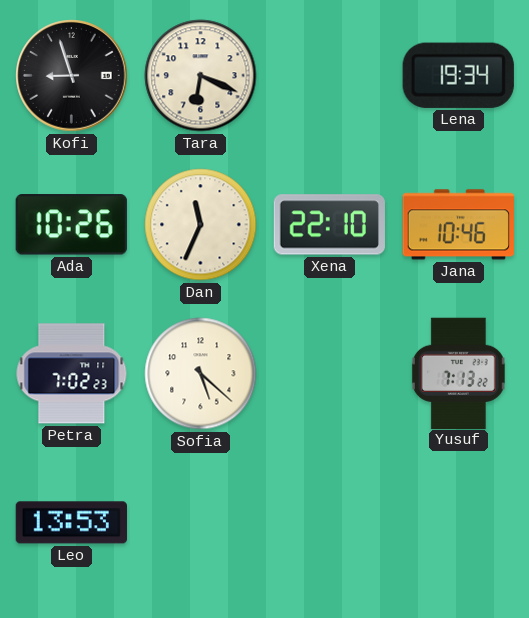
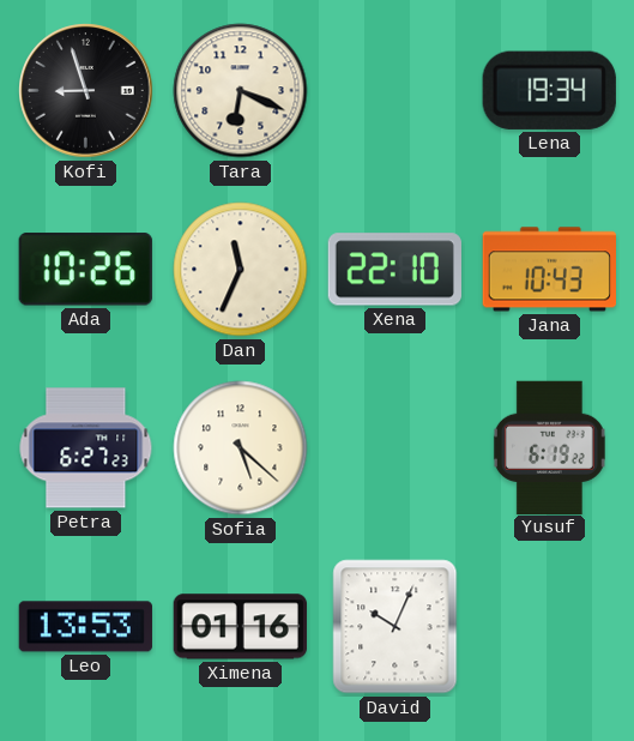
Jana: 10:46 -> 10:43
Petra: 7:02 -> 6:27
Yusuf: 7:13 -> 6:19
Ximena: none -> 01:16
David: none -> 10:04
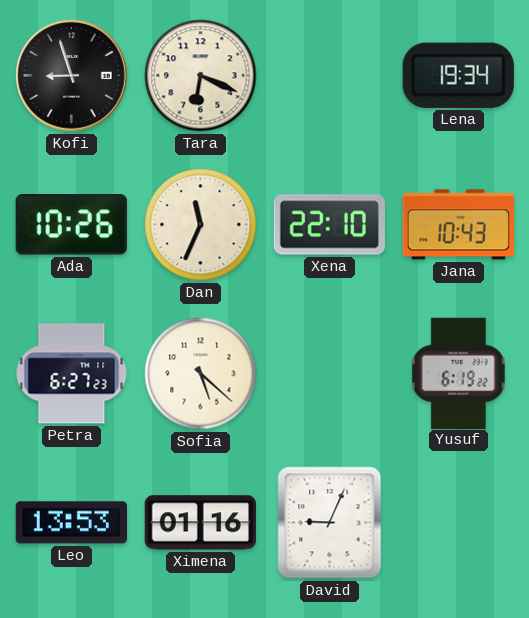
David: 10:04 -> 9:04
